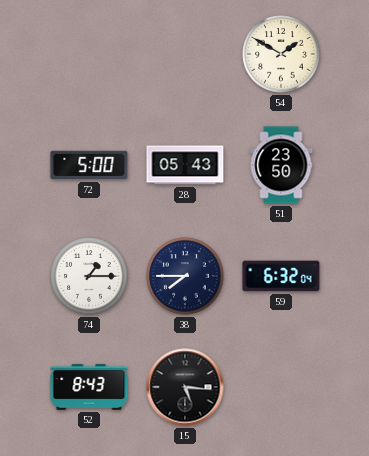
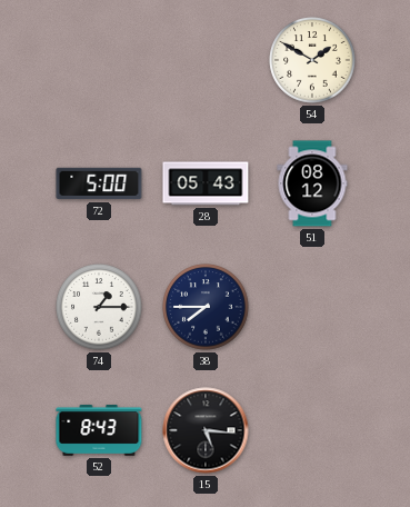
51: 23:50 -> 08:12
59: 6:32 -> none
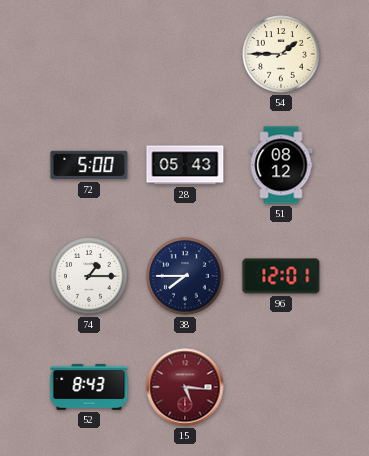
54: 1:50 -> 1:45
96: none -> 12:01
15 dial: black -> burgundy
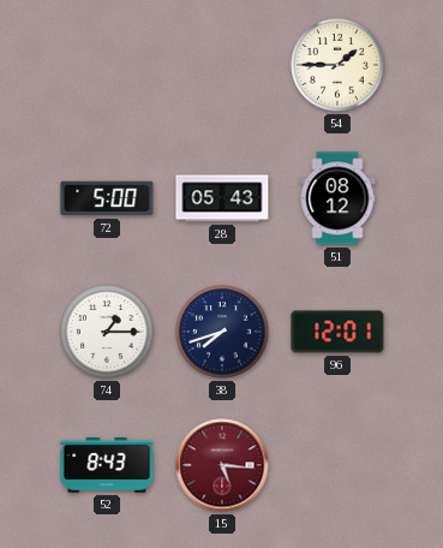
38: 7:45 -> 7:42
